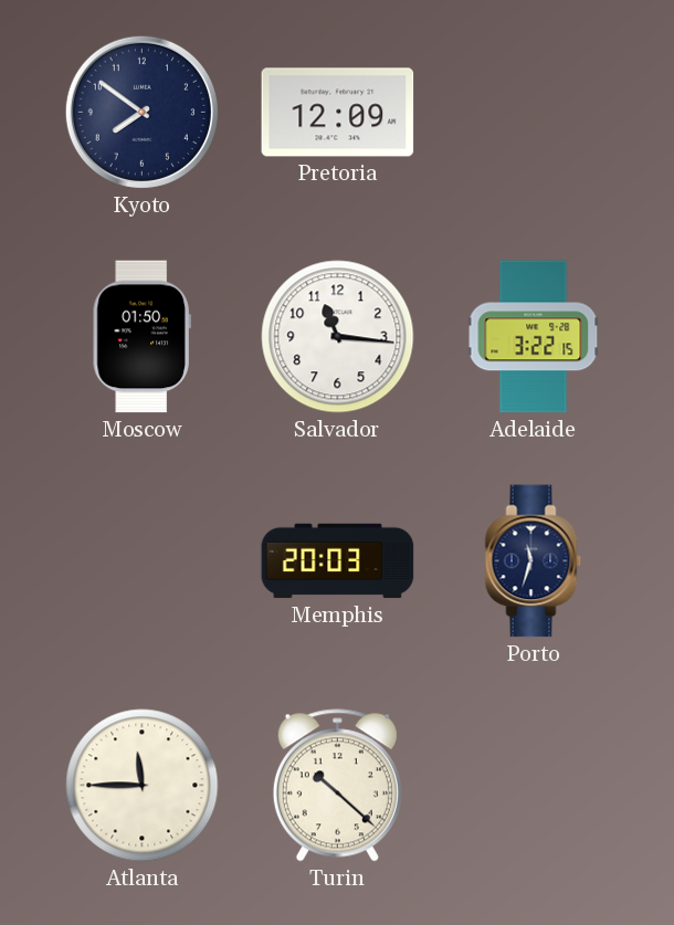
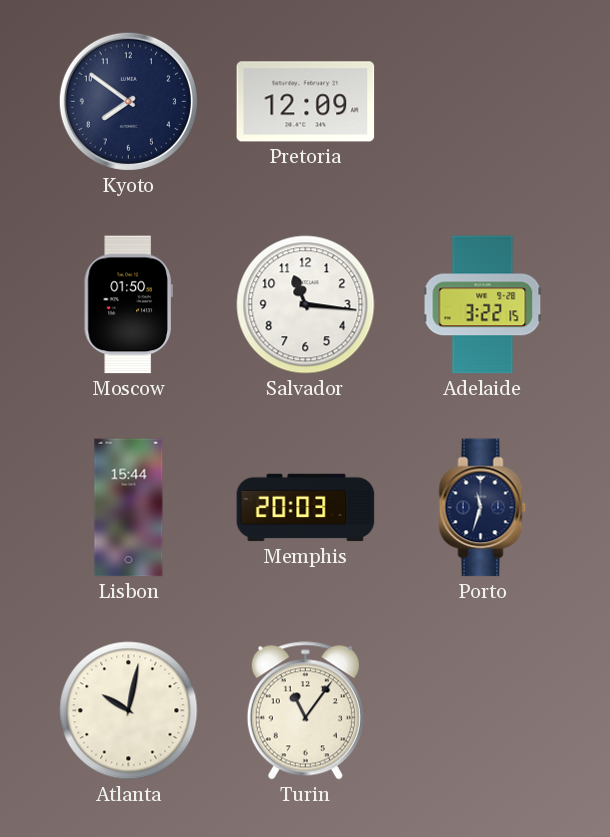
Lisbon: none -> 15:44
Atlanta: 11:45 -> 10:02
Turin: 10:22 -> 11:06
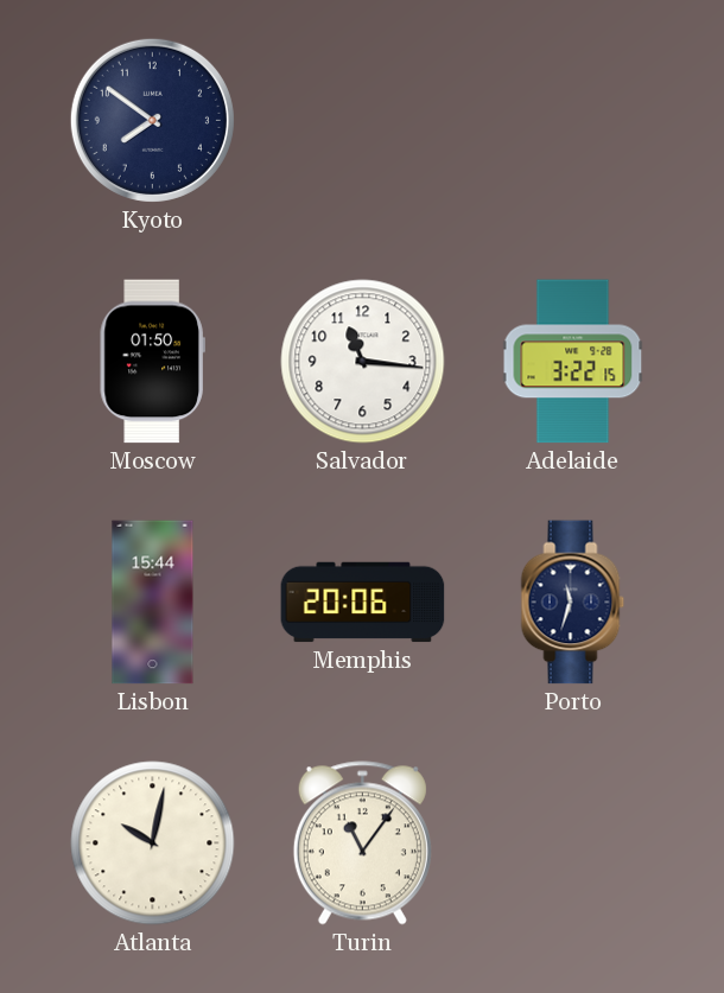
Pretoria: 12:09 -> none
Memphis: 20:03 -> 20:06
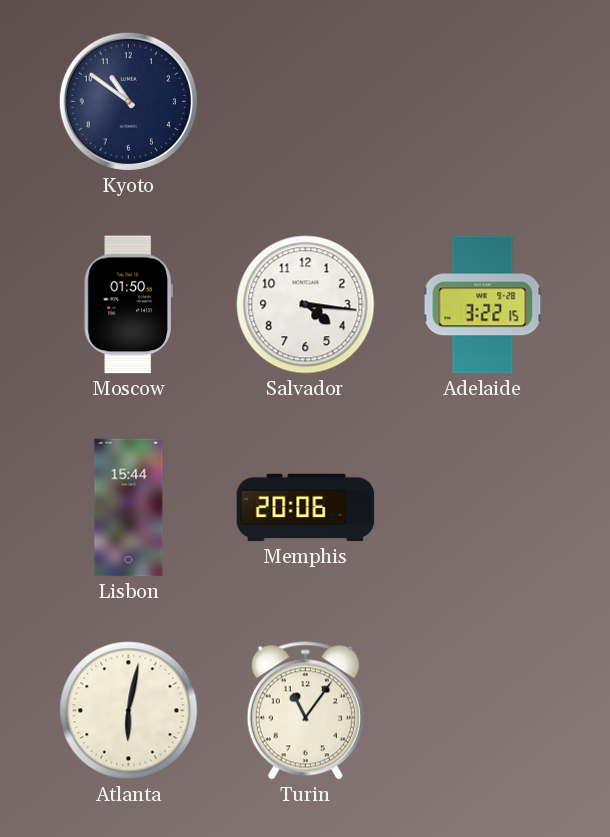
Kyoto: 7:51 -> 10:51
Salvador: 11:16 -> 4:16
Porto: 11:33 -> none
Atlanta: 10:02 -> 6:02
